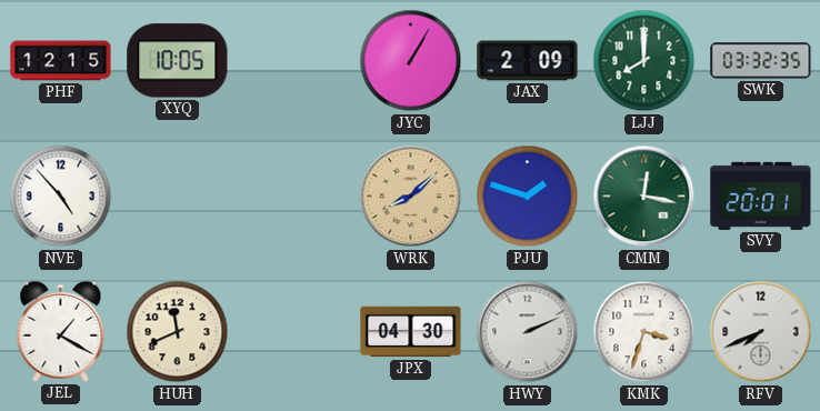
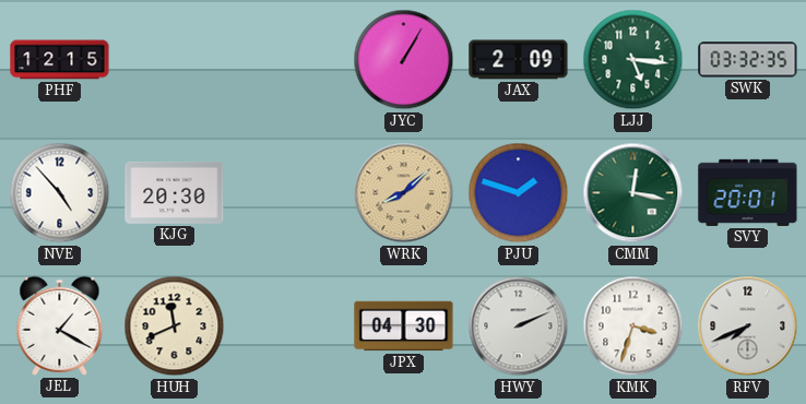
XYQ: 10:05 -> none
LJJ: 8:00 -> 5:16
KJG: none -> 20:30
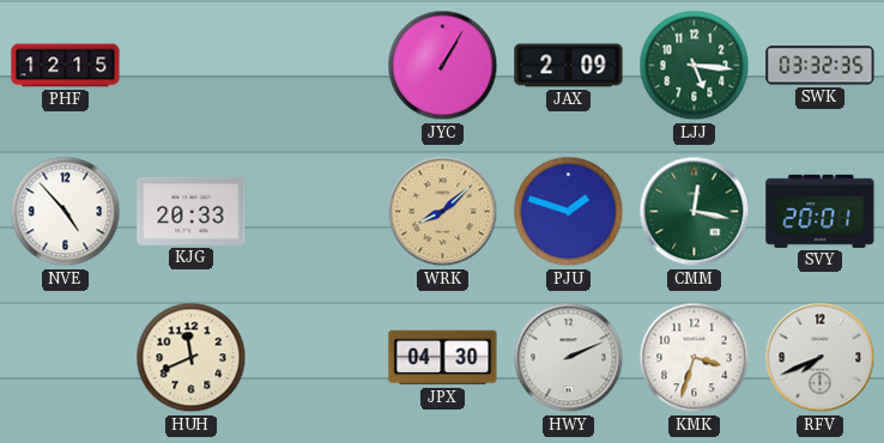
KJG: 20:30 -> 20:33
JEL: 1:20 -> none
